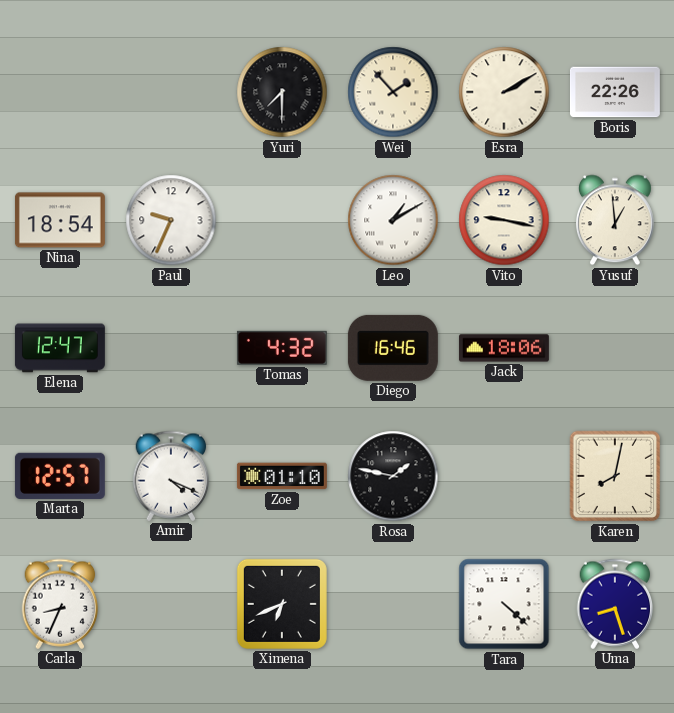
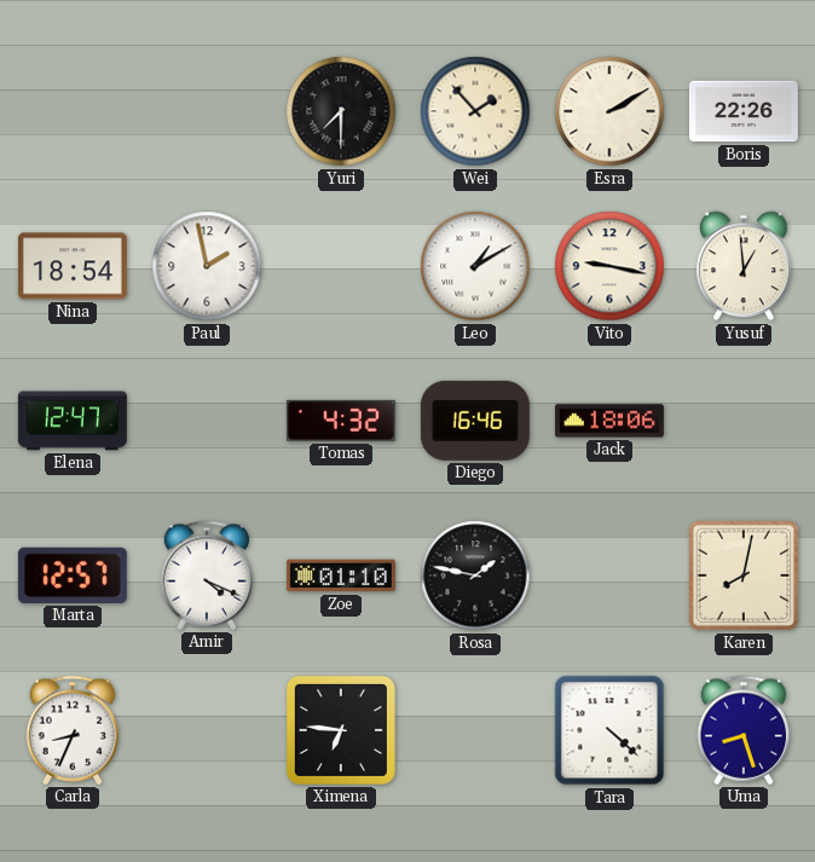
Paul: 9:34 -> 1:58
Ximena: 6:41 -> 6:46
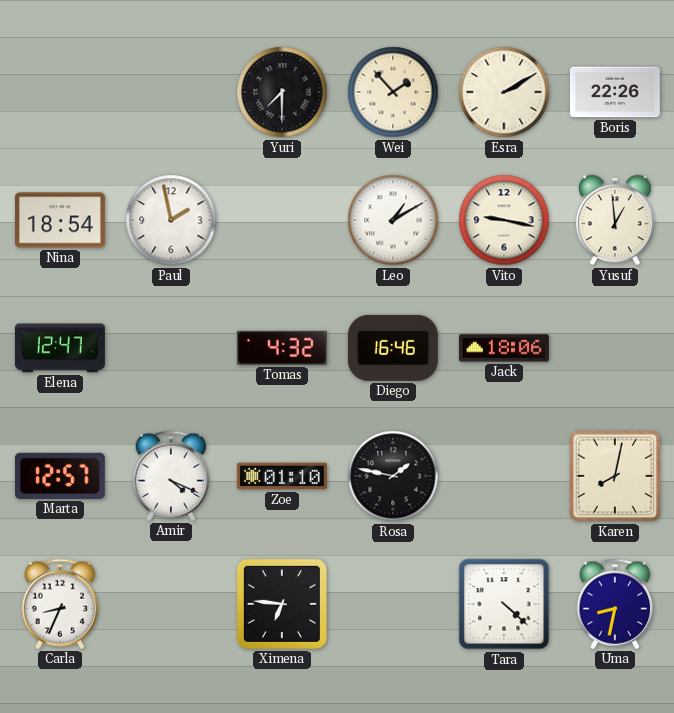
Uma: 8:27 -> 8:32
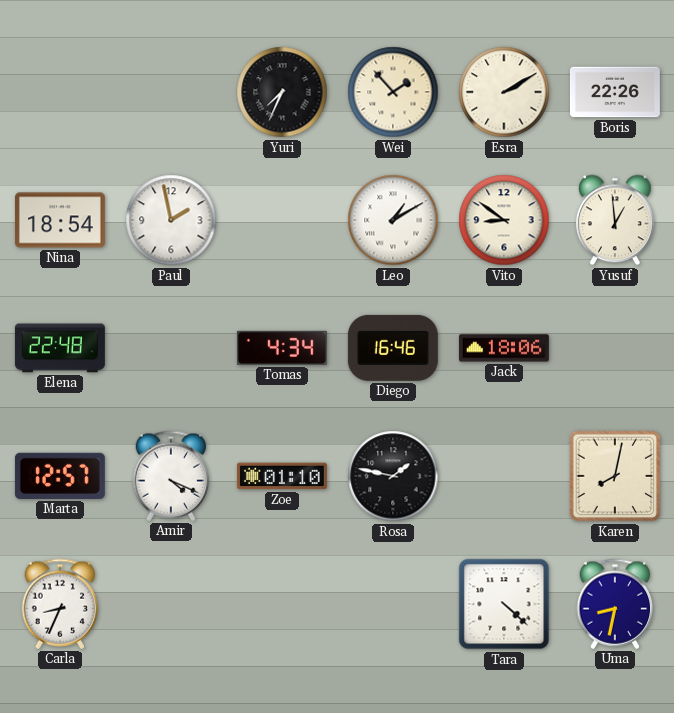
Yuri: 7:30 -> 7:34
Vito: 9:17 -> 8:51
Elena: 12:47 -> 22:48
Tomas: 4:32 -> 4:34
Ximena: 6:46 -> none
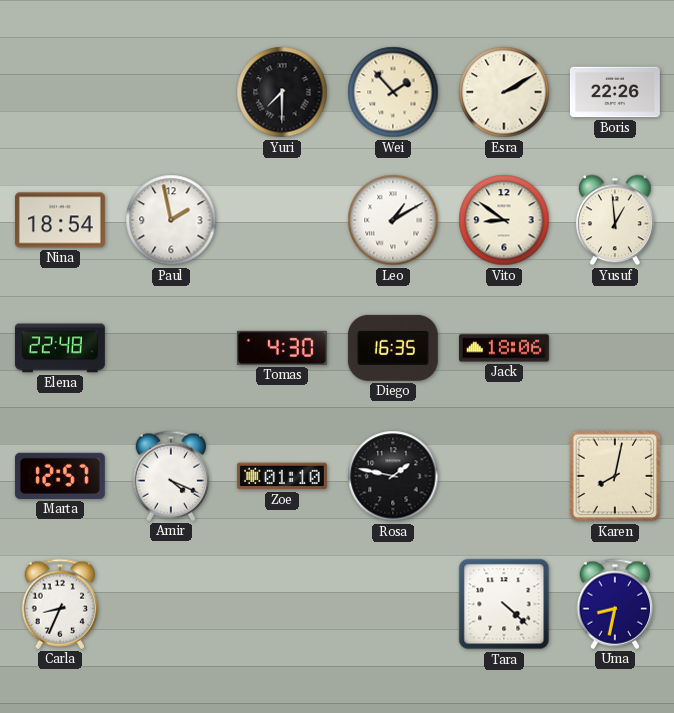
Yuri: 7:34 -> 7:30
Tomas: 4:34 -> 4:30
Diego: 16:46 -> 16:35
